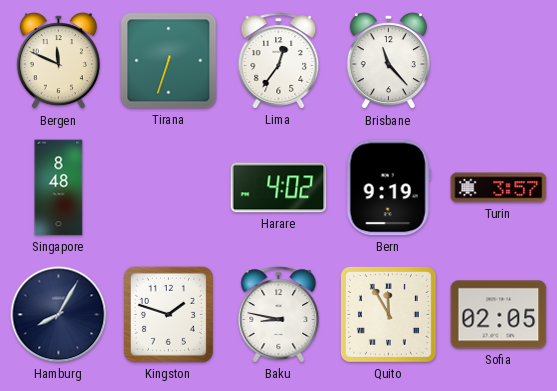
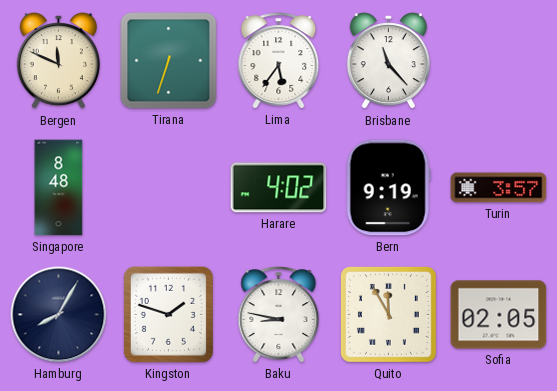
Lima: 12:36 -> 5:36
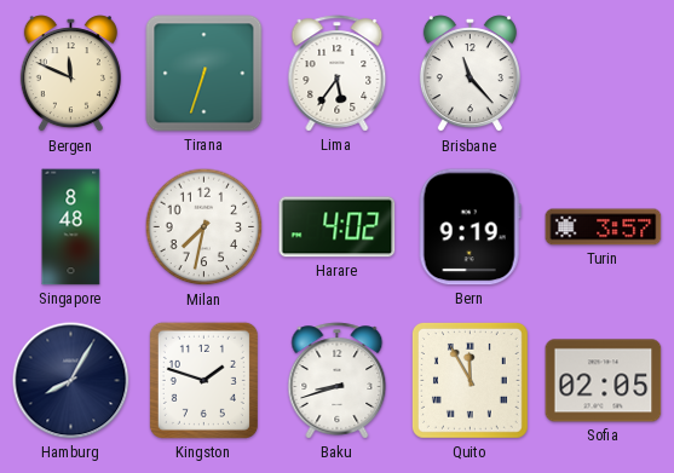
Milan: none -> 7:32
Baku: 8:47 -> 8:42
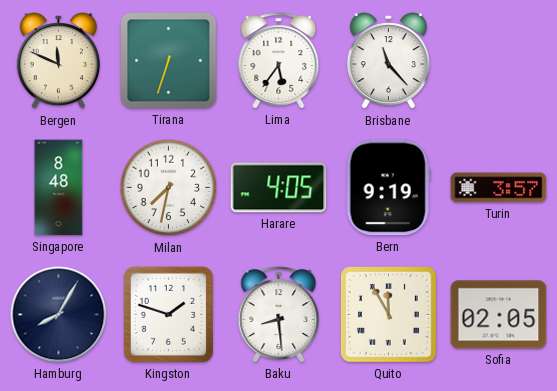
Harare: 4:02 -> 4:05
Baku: 8:42 -> 8:29
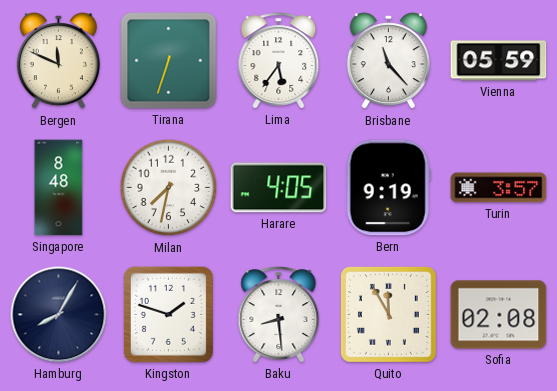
Vienna: none -> 05:59
Sofia: 02:05 -> 02:08
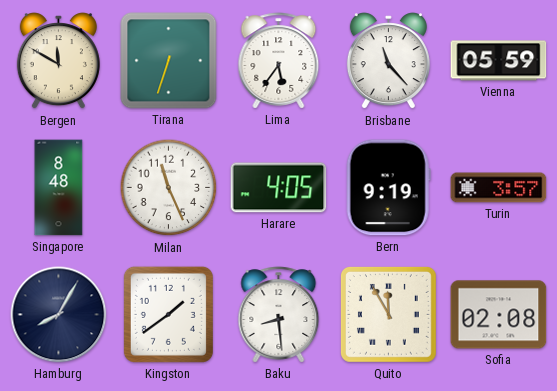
Bergen: 11:49 -> 11:50
Milan: 7:32 -> 11:26
Kingston: 1:48 -> 1:39
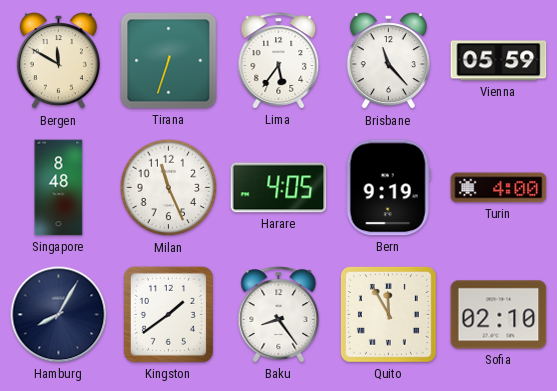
Turin: 3:57 -> 4:00
Baku: 8:29 -> 8:24
Sofia: 02:08 -> 02:10
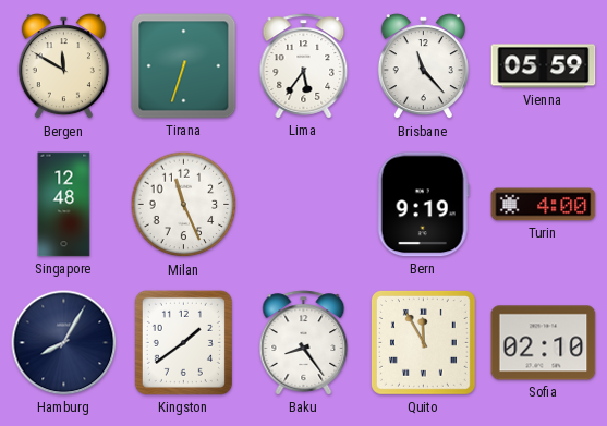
Singapore: 8:48 -> 12:48
Harare: 4:05 -> none
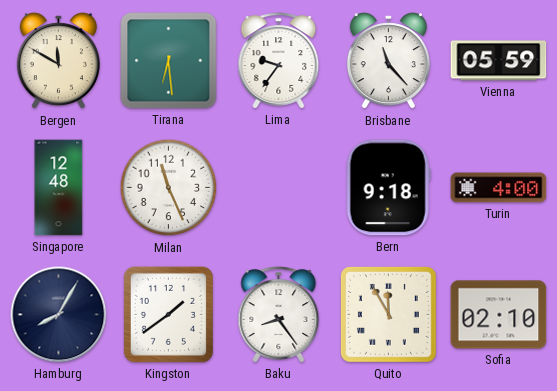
Tirana: 6:33 -> 6:29
Lima: 5:36 -> 9:36
Bern: 9:19 -> 9:18
